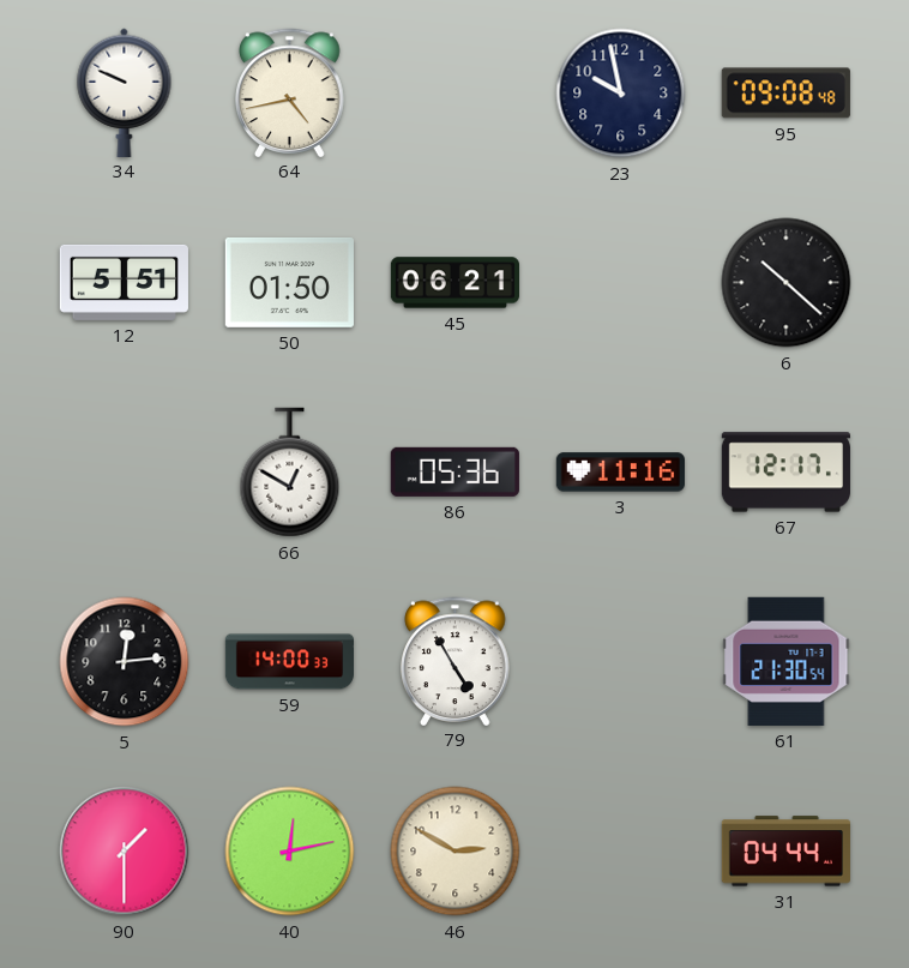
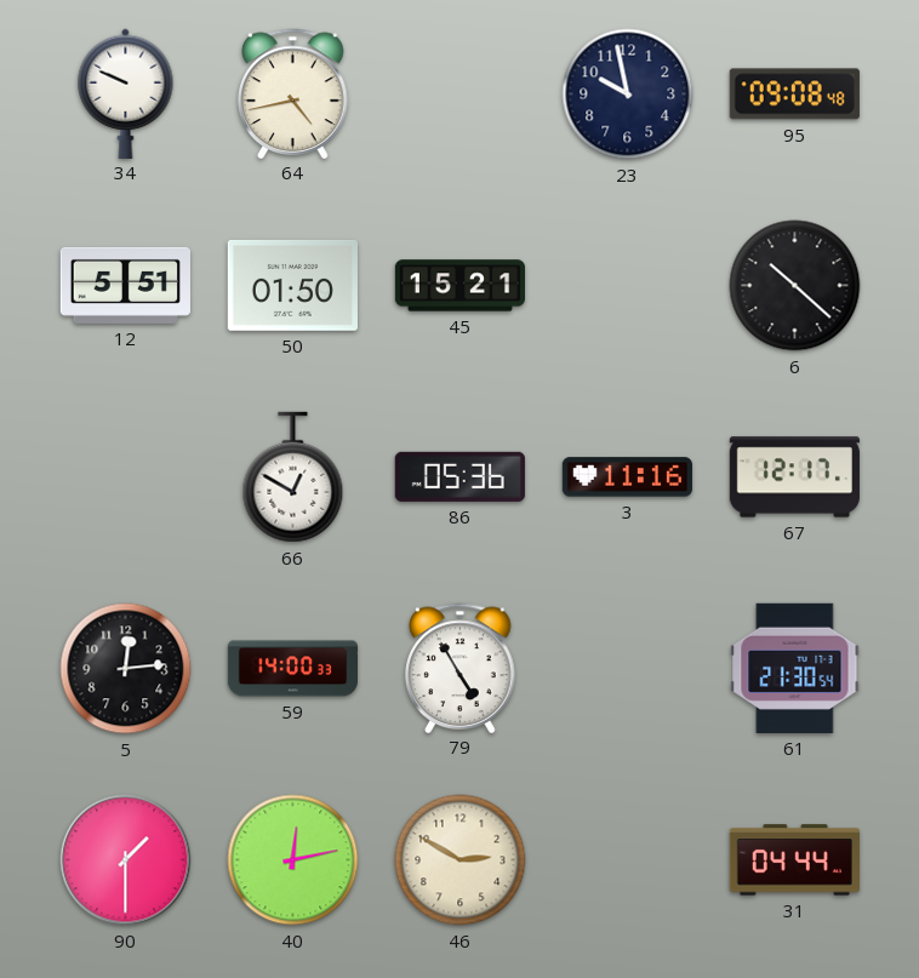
45: 06:21 -> 15:21
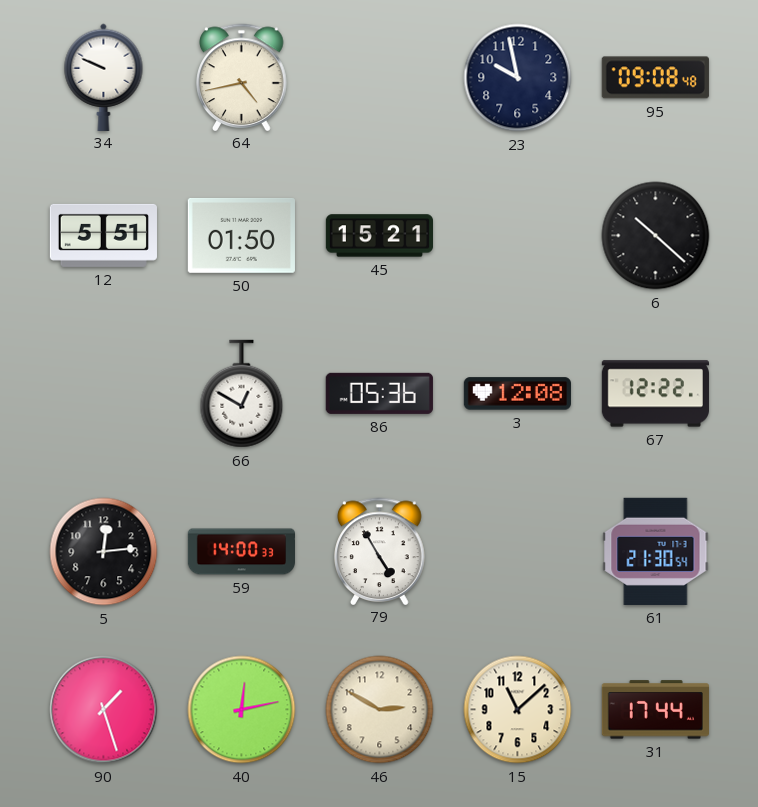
3: 11:16 -> 12:08
67: 12:17 -> 12:22
90: 1:30 -> 1:27
15: none -> 11:08
31: 04:44 -> 17:44
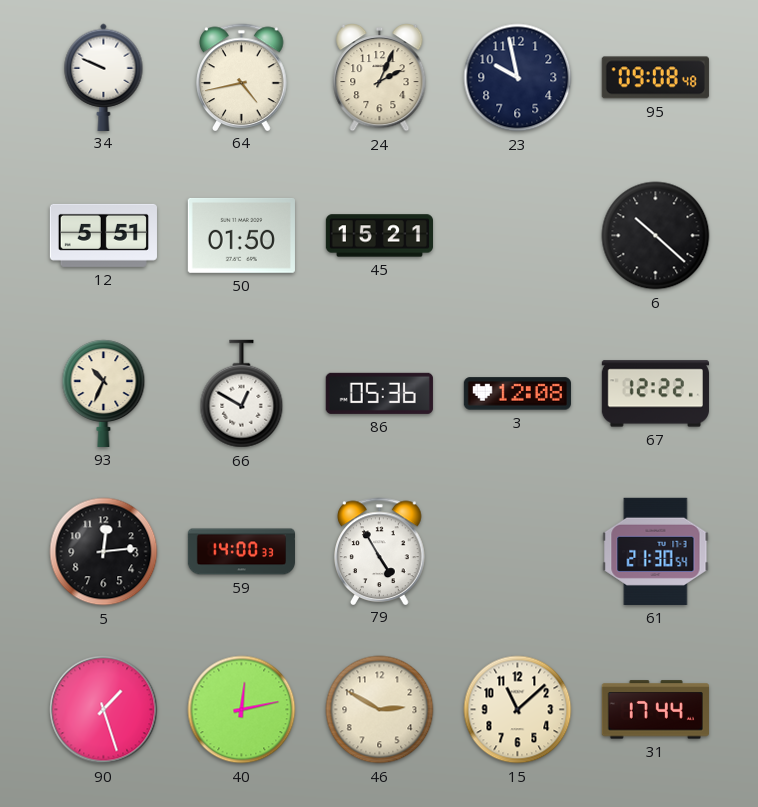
24: none -> 2:04
93: none -> 10:34
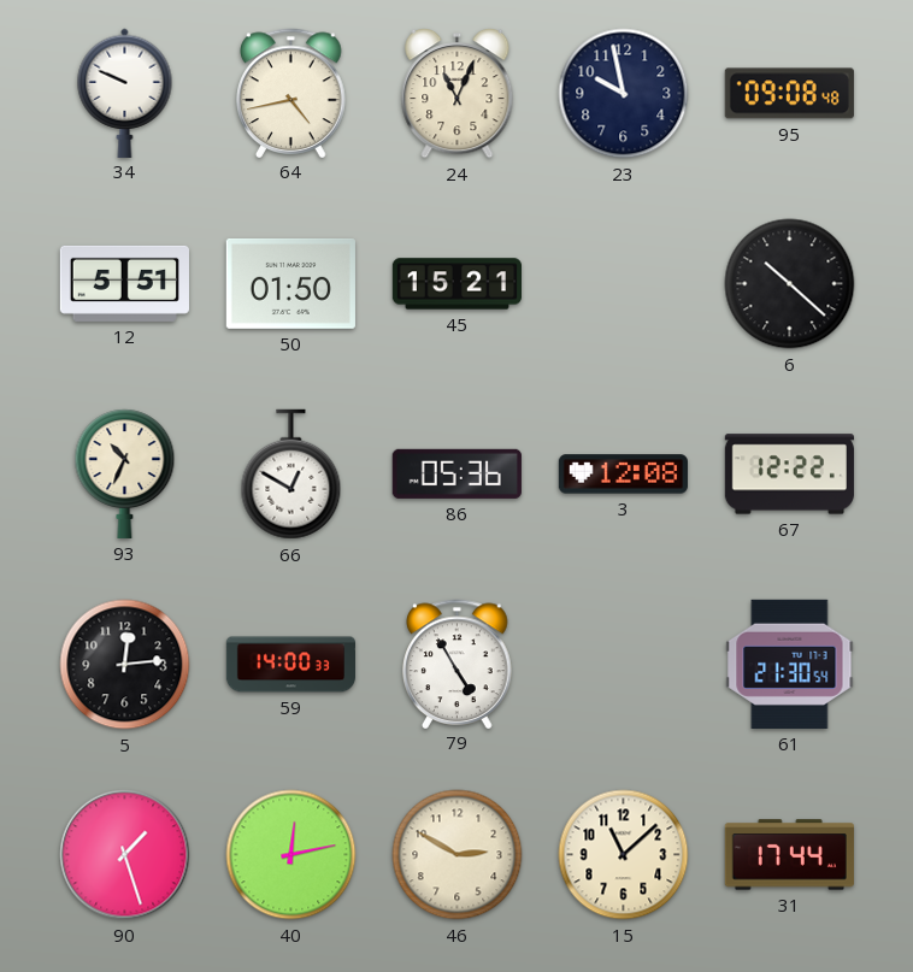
24: 2:04 -> 11:04
